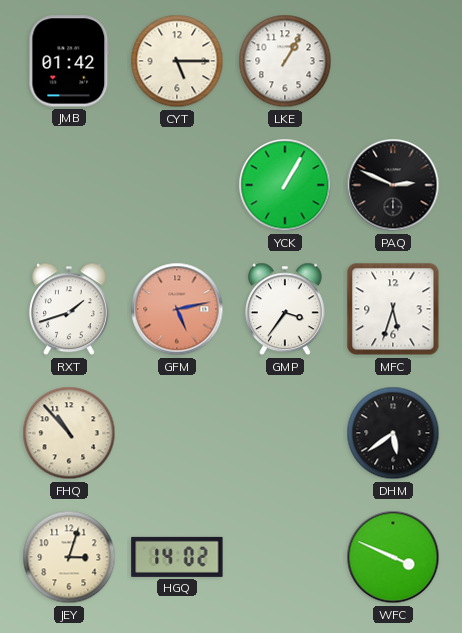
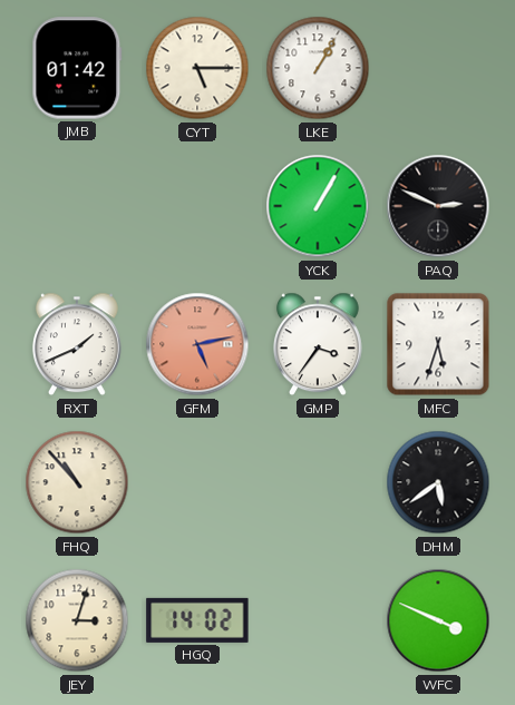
RXT: 1:42 -> 1:41
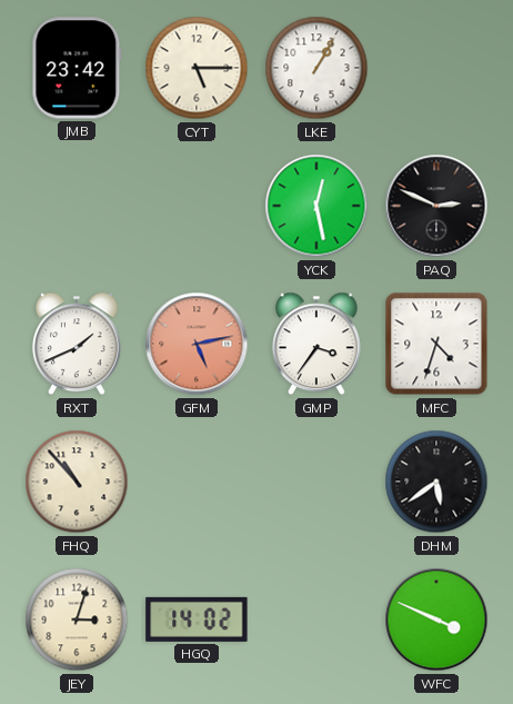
JMB: 01:42 -> 23:42
YCK: 1:05 -> 12:28
MFC: 5:33 -> 4:33
